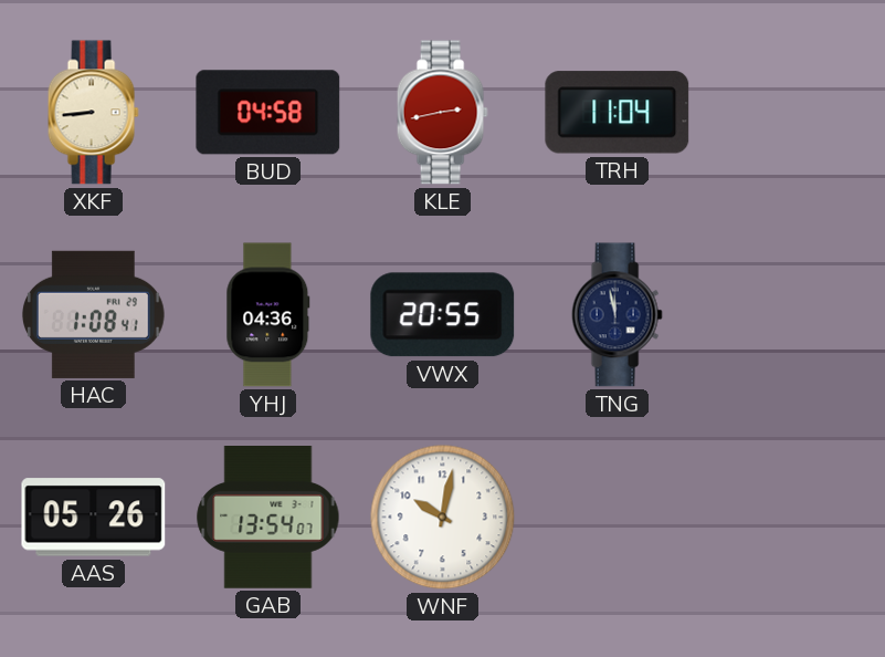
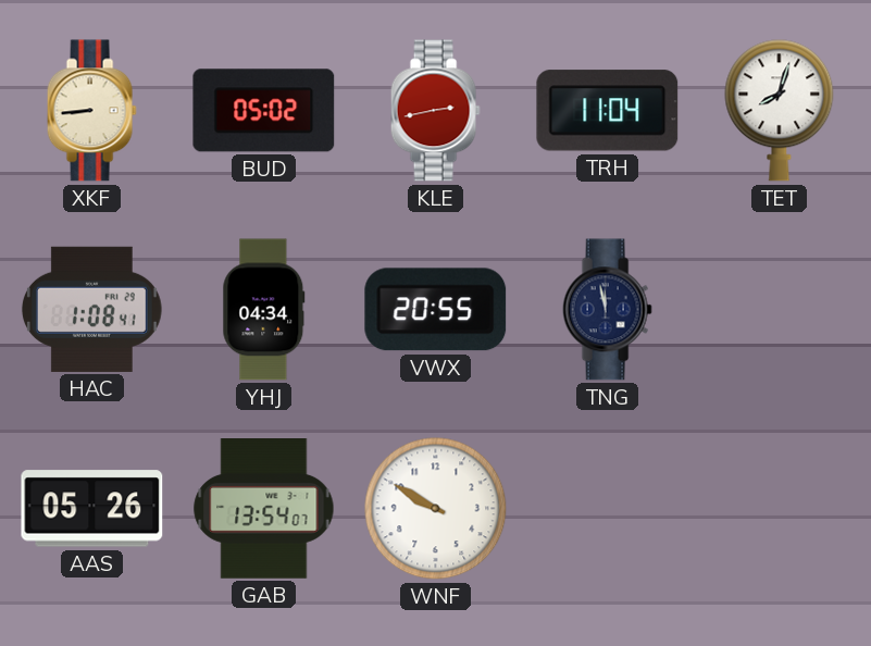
BUD: 04:58 -> 05:02
TET: none -> 8:03
YHJ: 04:36 -> 04:34
WNF: 10:02 -> 9:50
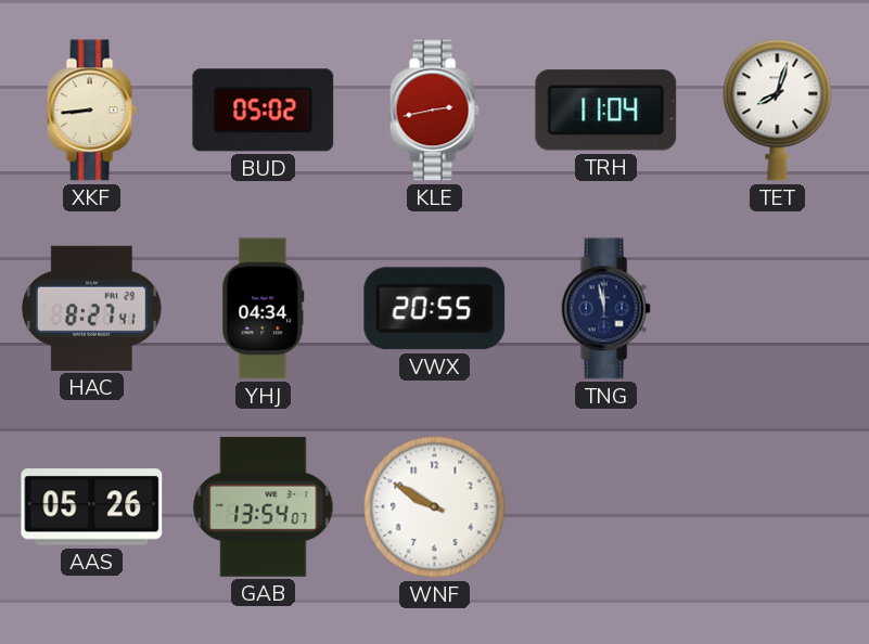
HAC: 1:08 -> 8:27
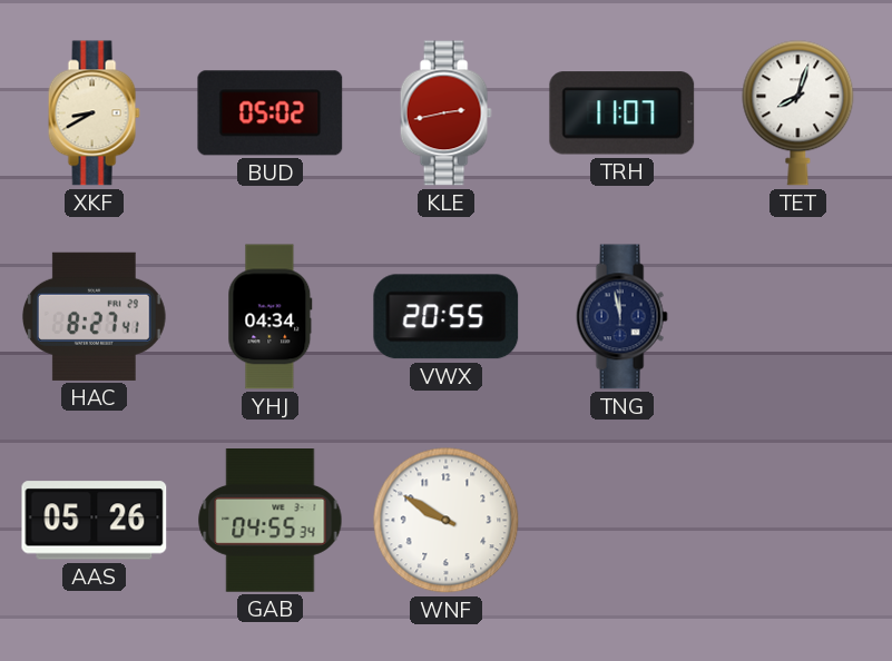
XKF: 8:44 -> 8:40
TRH: 11:04 -> 11:07
GAB: 13:54 -> 04:55
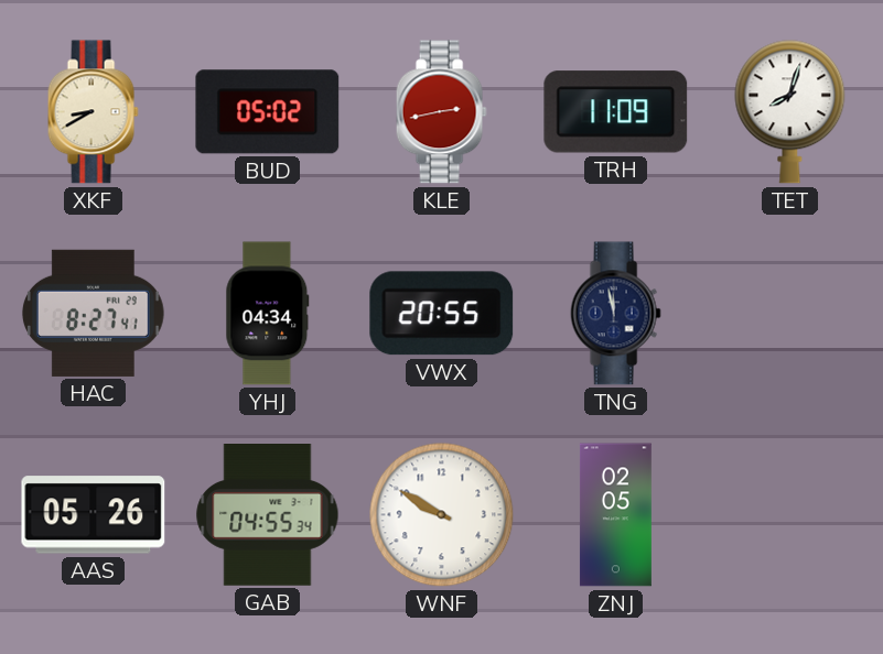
TRH: 11:07 -> 11:09
ZNJ: none -> 02:05
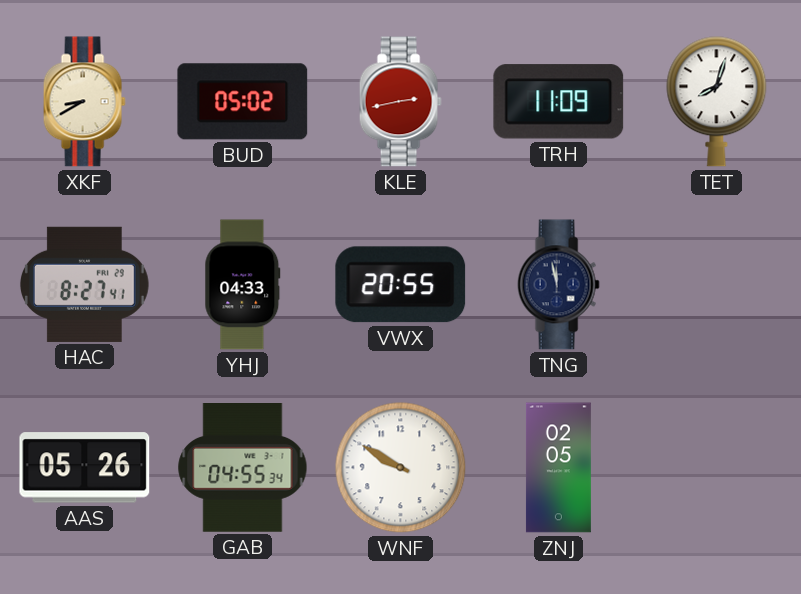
YHJ: 04:34 -> 04:33
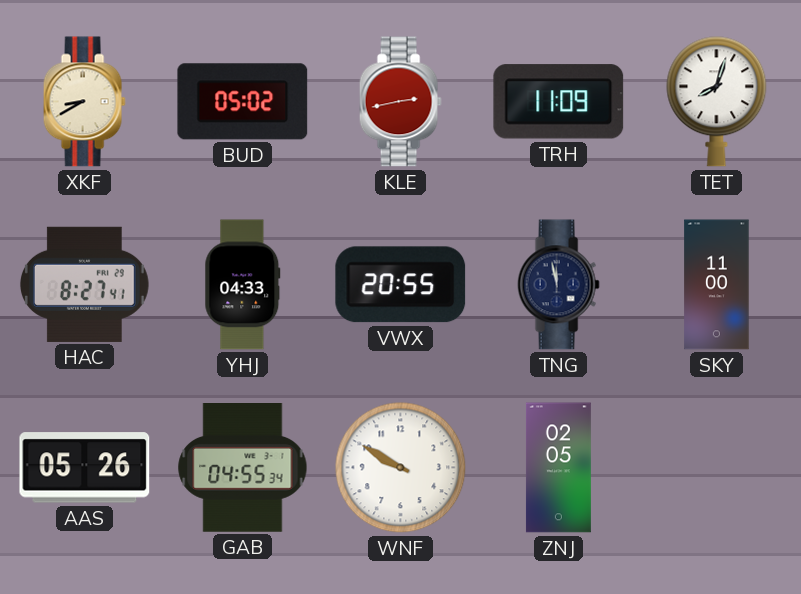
SKY: none -> 11:00
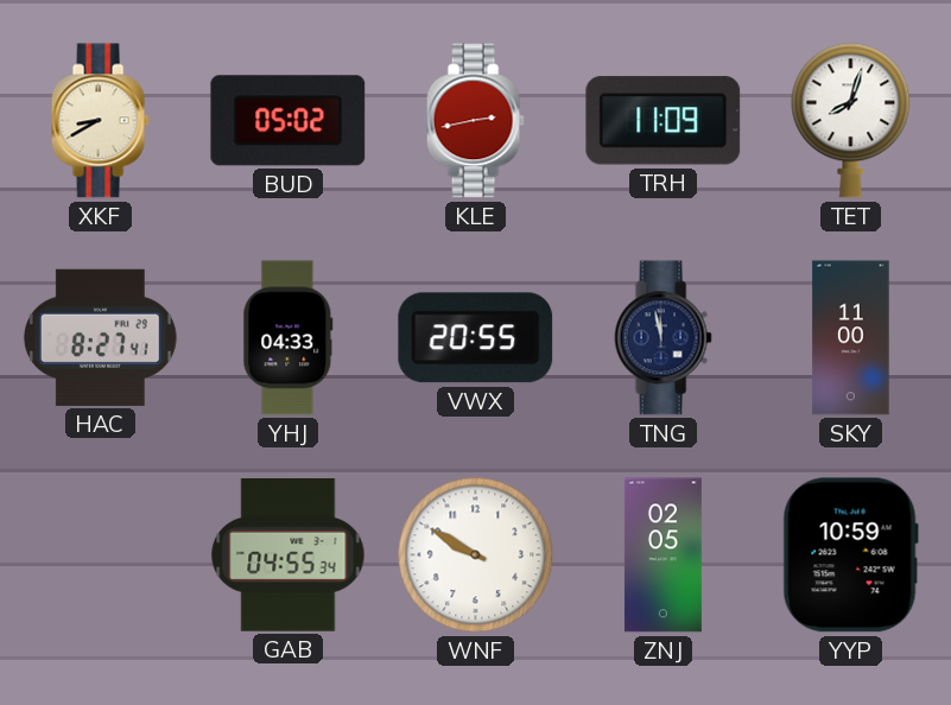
AAS: 05:26 -> none
YYP: none -> 10:59
